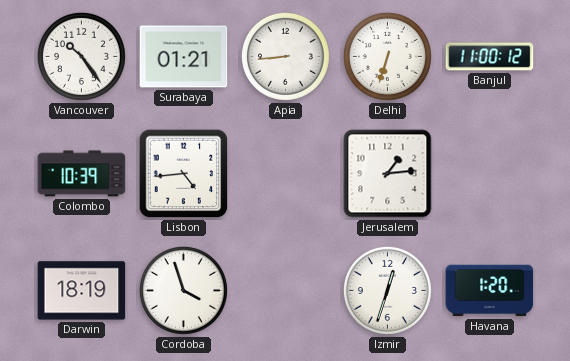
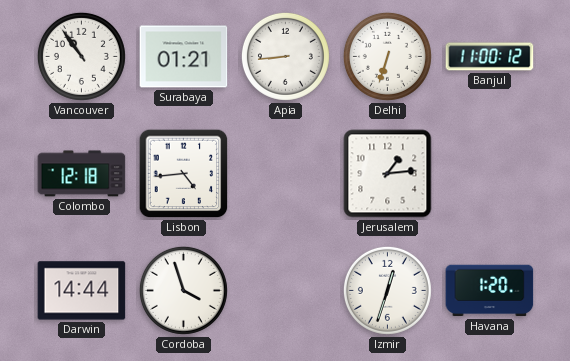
Vancouver: 10:24 -> 10:54
Colombo: 10:39 -> 12:18
Darwin: 18:19 -> 14:44
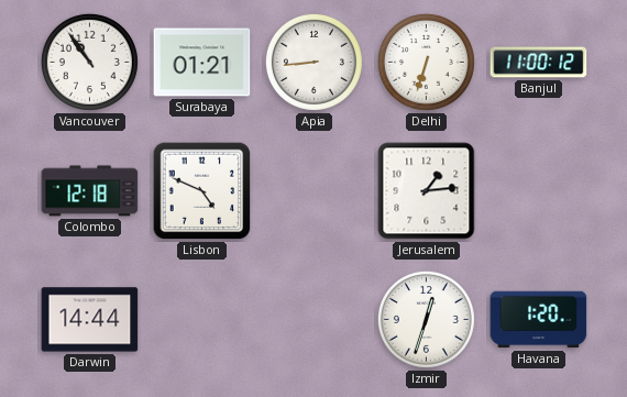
Lisbon: 4:44 -> 4:49
Cordoba: 3:57 -> none
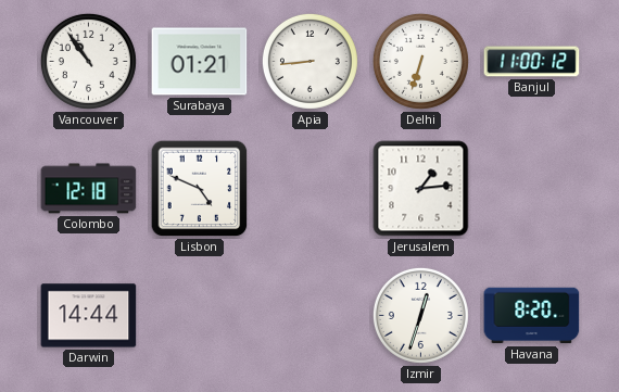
Havana: 1:20 -> 8:20
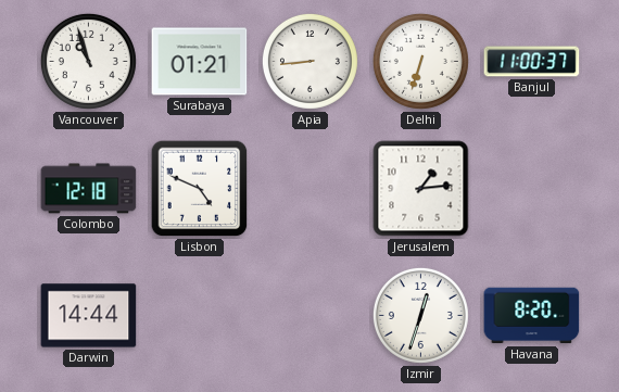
Vancouver: 10:54 -> 10:57
Banjul: 11:00:12 -> 11:00:37
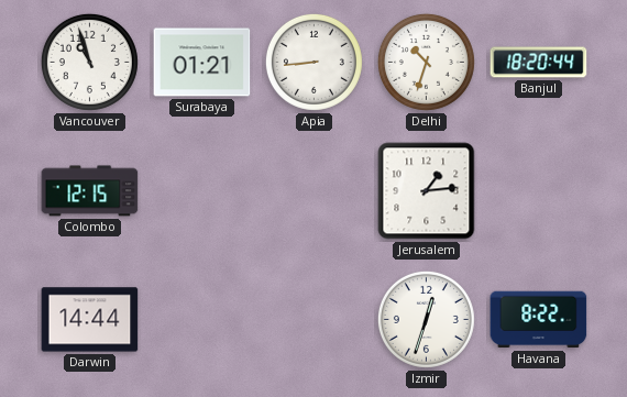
Delhi: 6:33 -> 10:33
Banjul: 11:00 -> 18:20
Colombo: 12:18 -> 12:15
Lisbon: 4:49 -> none
Havana: 8:20 -> 8:22
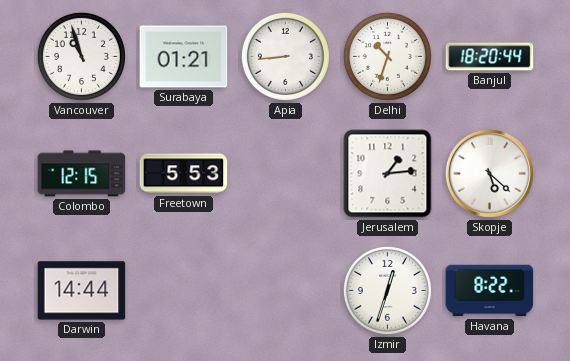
Freetown: none -> 5:53
Skopje: none -> 5:22
